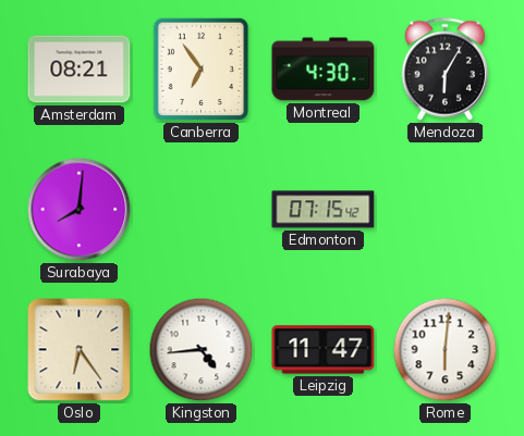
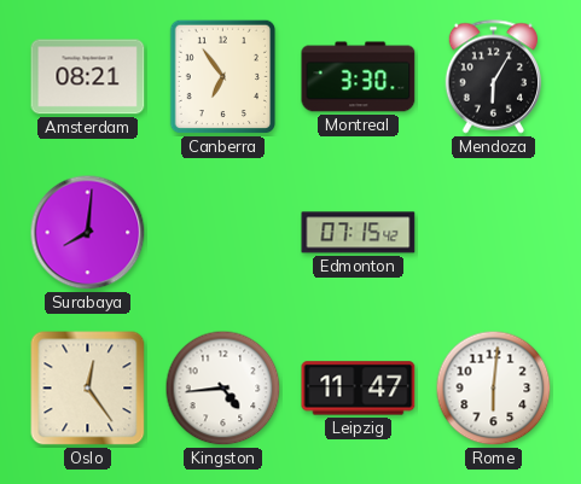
Montreal: 4:30 -> 3:30
Oslo: 6:24 -> 12:24
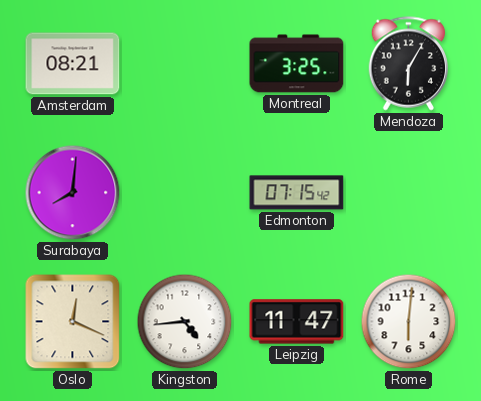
Canberra: 6:54 -> none
Montreal: 3:30 -> 3:25
Oslo: 12:24 -> 12:19
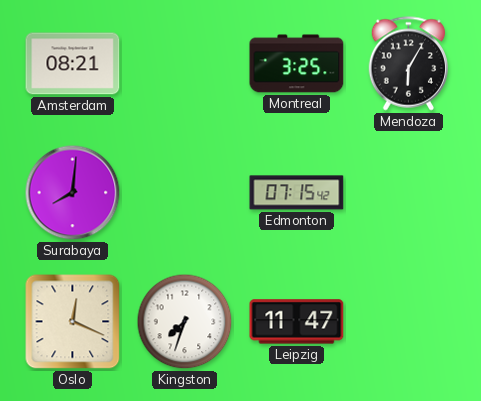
Kingston: 4:44 -> 7:33
Rome: 6:01 -> none
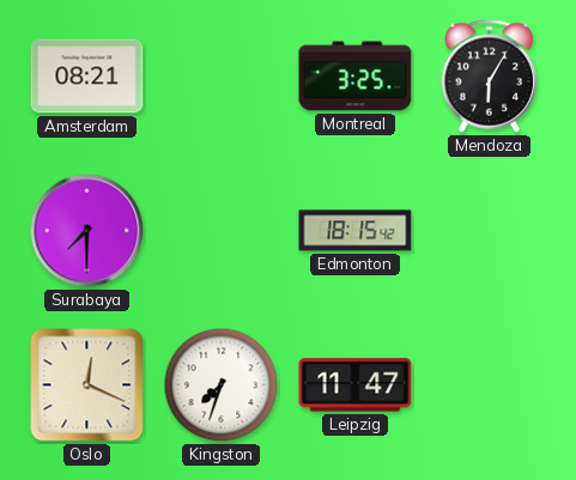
Surabaya: 8:01 -> 7:30
Edmonton: 07:15 -> 18:15
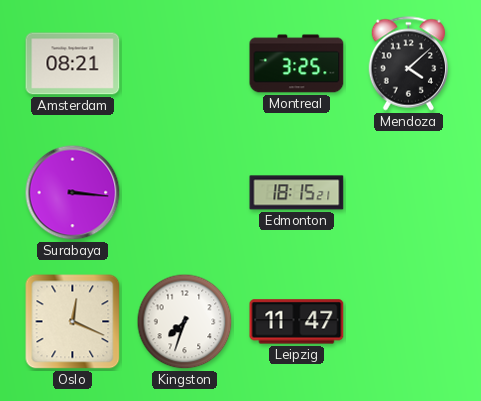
Mendoza: 6:05 -> 4:08
Surabaya: 7:30 -> 3:16
Edmonton: 18:15:42 -> 18:15:21
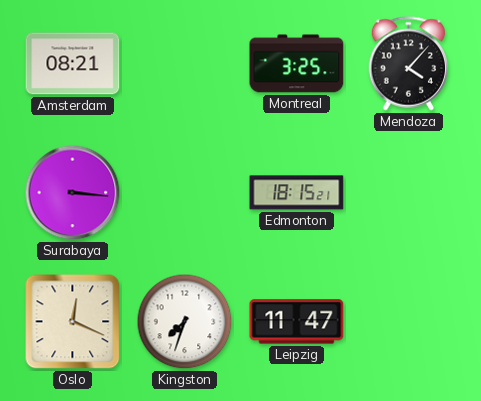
Mendoza: 4:08 -> 4:07
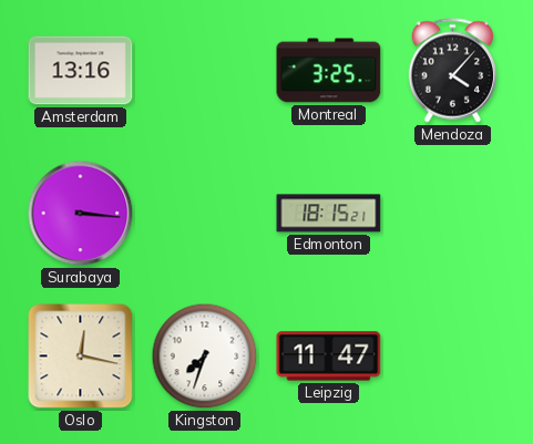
Amsterdam: 08:21 -> 13:16
Oslo: 12:19 -> 12:17
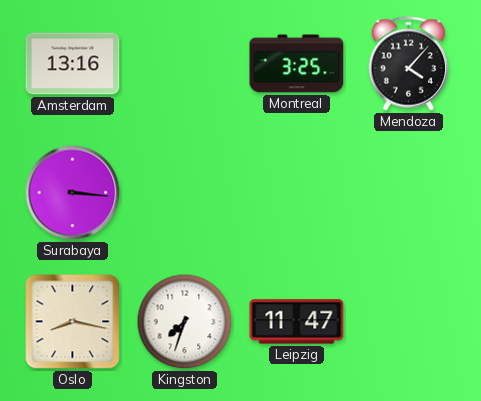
Edmonton: 18:15 -> none
Oslo: 12:17 -> 8:17
